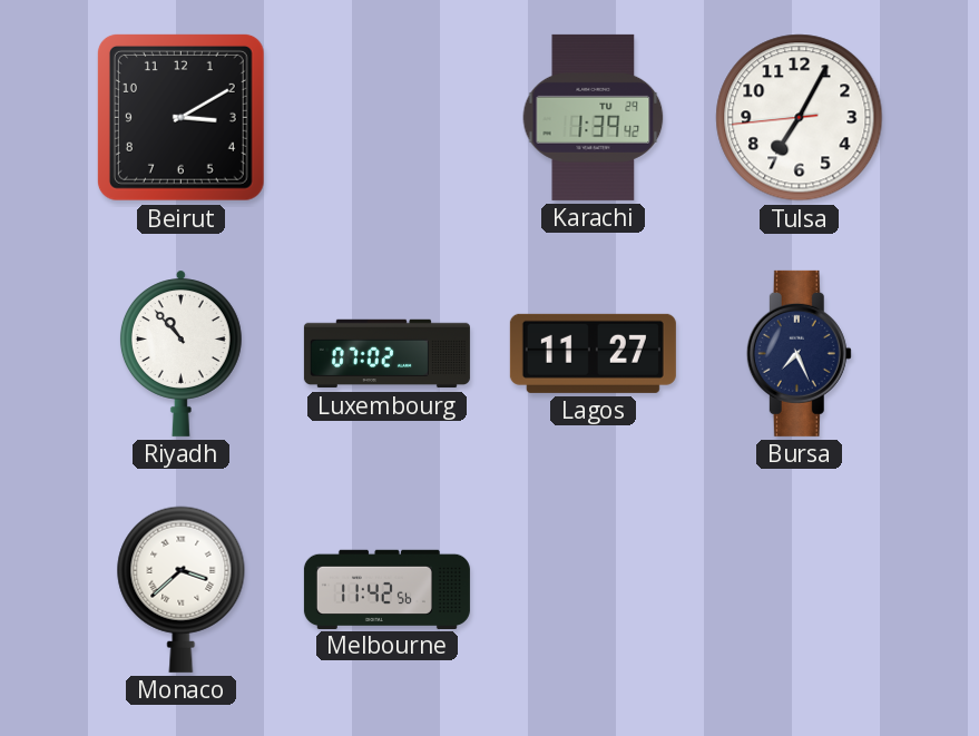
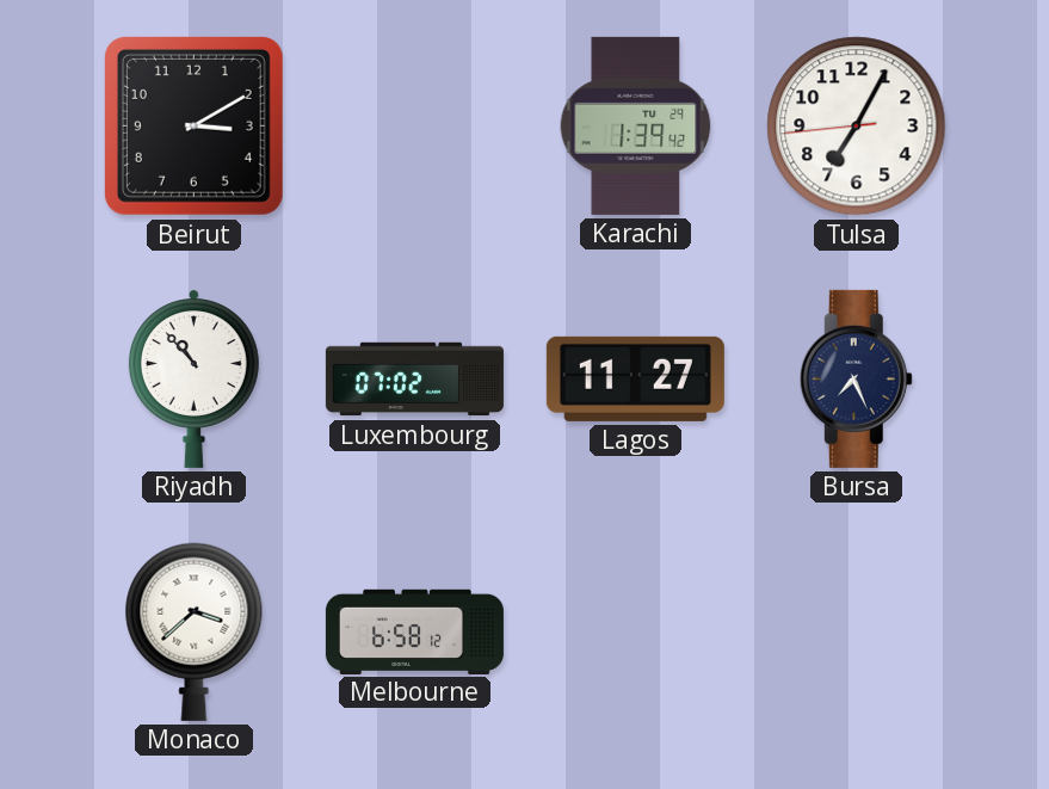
Melbourne: 11:42 -> 6:58
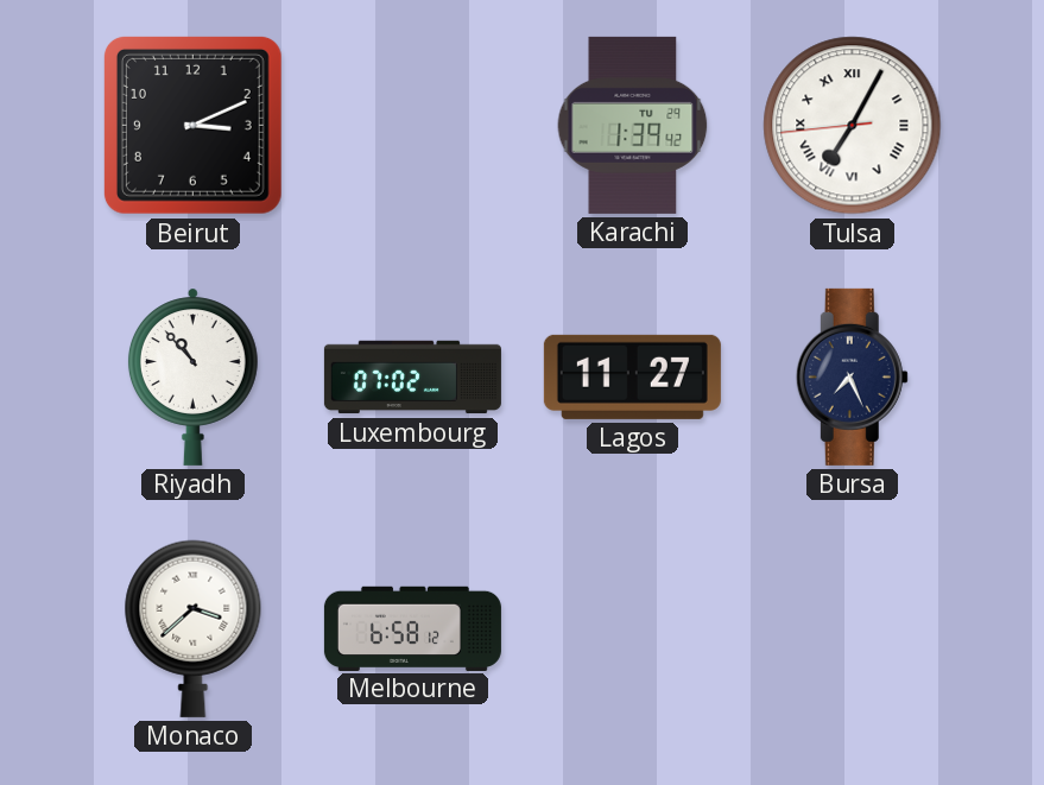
Beirut: 3:10 -> 3:11
Tulsa numerals: Arabic -> Roman
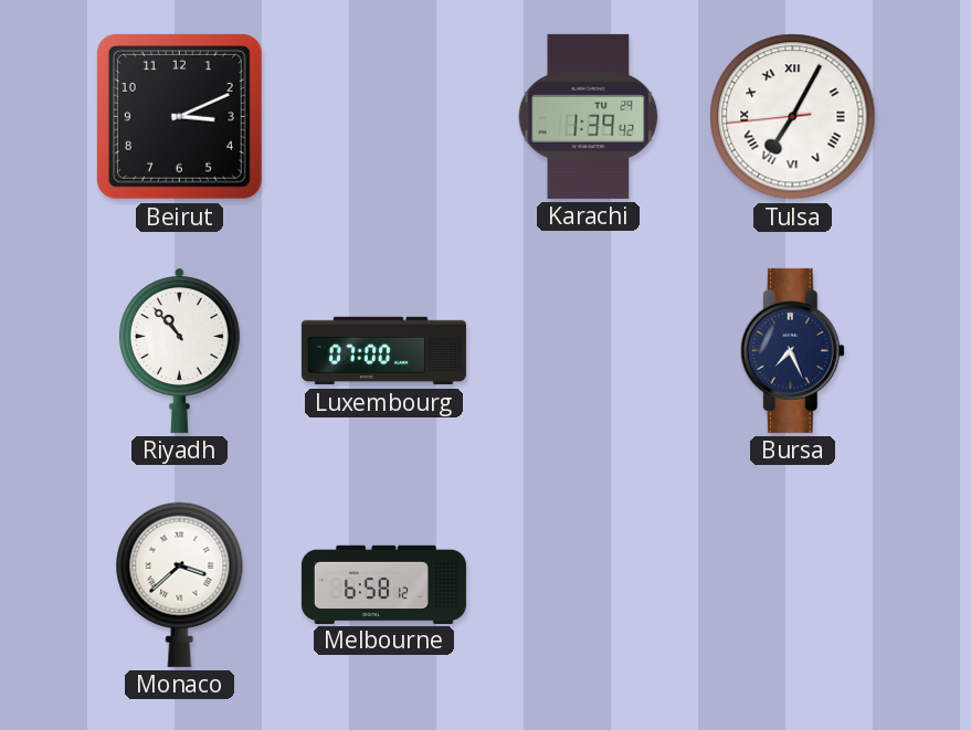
Luxembourg: 07:02 -> 07:00
Lagos: 11:27 -> none
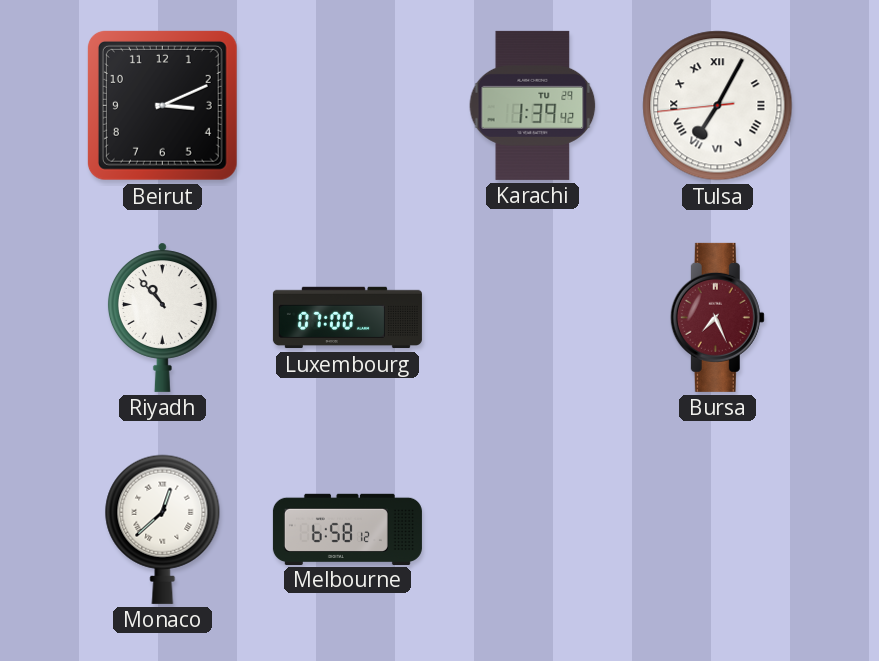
Bursa dial: navy -> burgundy
Monaco: 3:38 -> 12:38
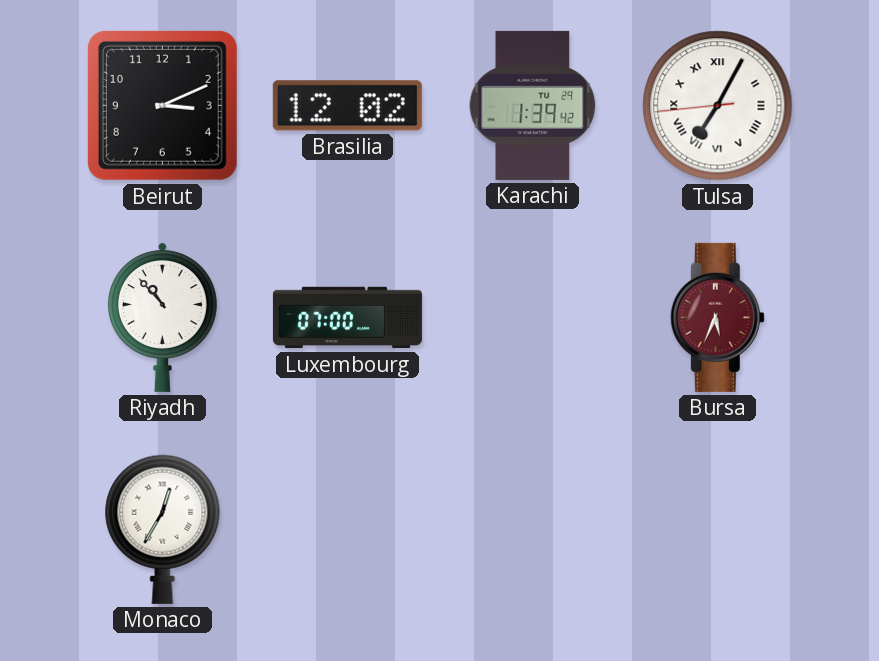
Brasilia: none -> 12:02
Bursa: 7:26 -> 5:34
Monaco: 12:38 -> 12:35
Melbourne: 6:58 -> none
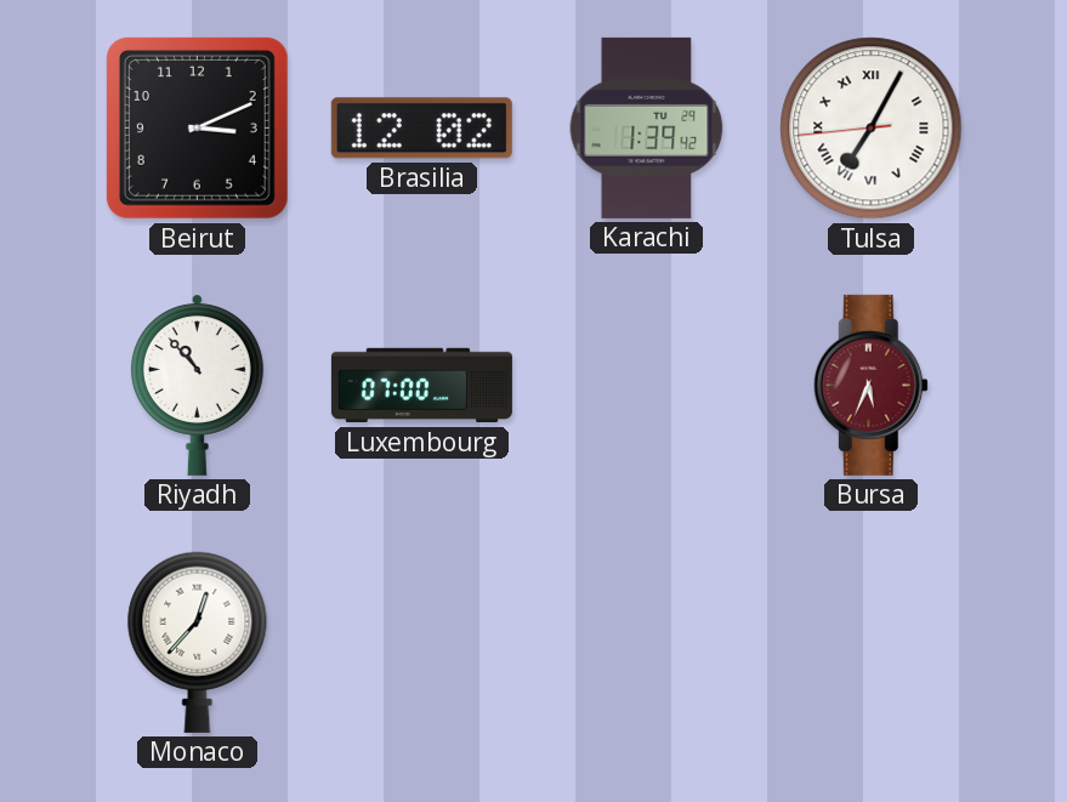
Monaco: 12:35 -> 12:37
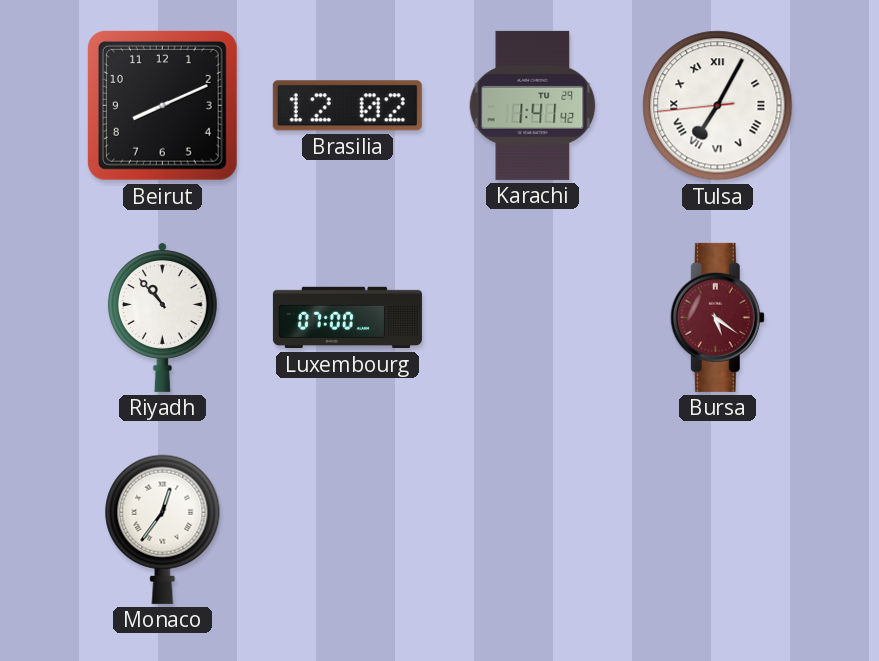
Beirut: 3:11 -> 8:11
Karachi: 1:39 -> 1:41
Bursa: 5:34 -> 5:21
Monaco: 12:37 -> 12:36
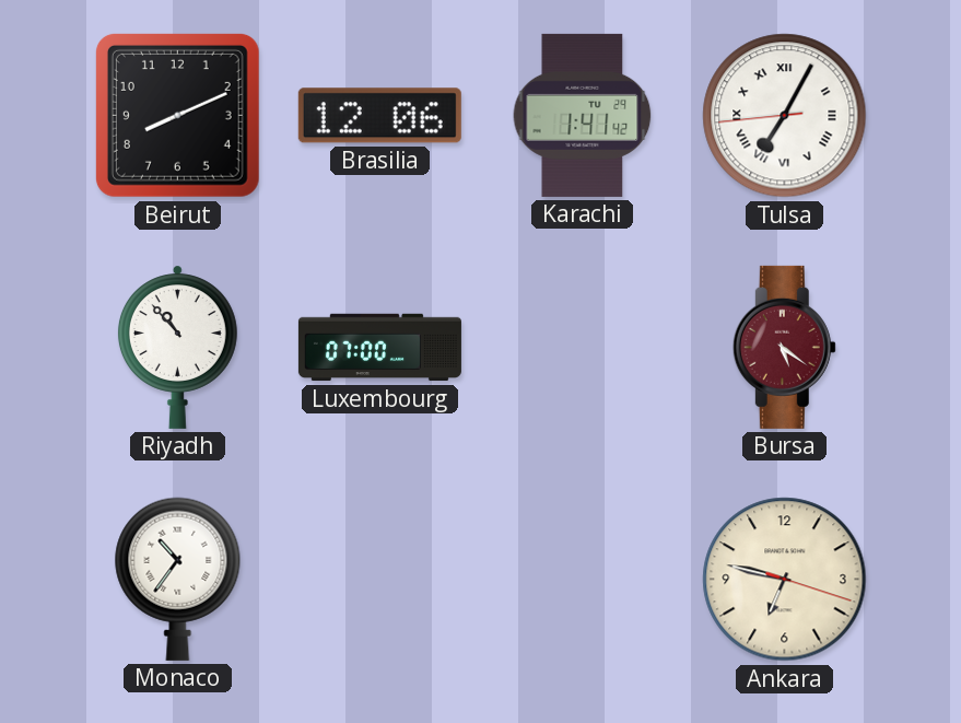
Brasilia: 12:02 -> 12:06
Monaco: 12:36 -> 10:36
Ankara: none -> 6:47
